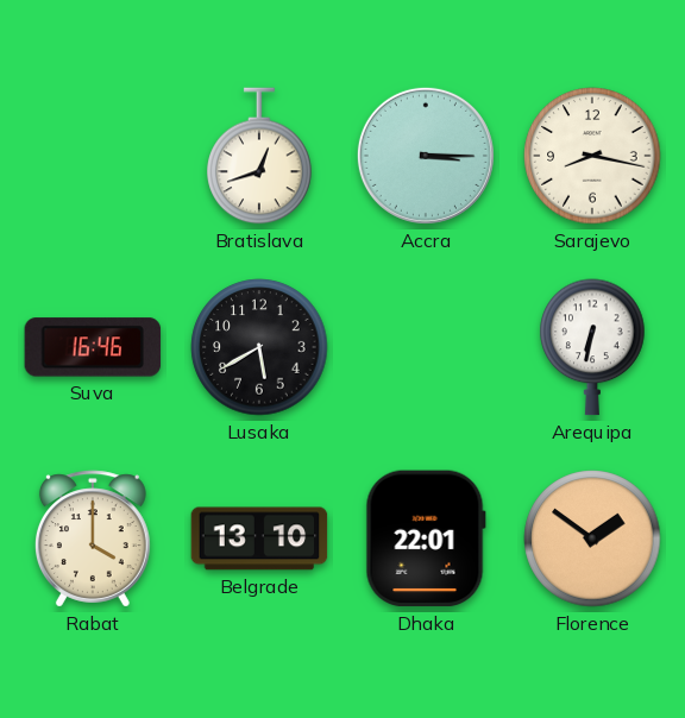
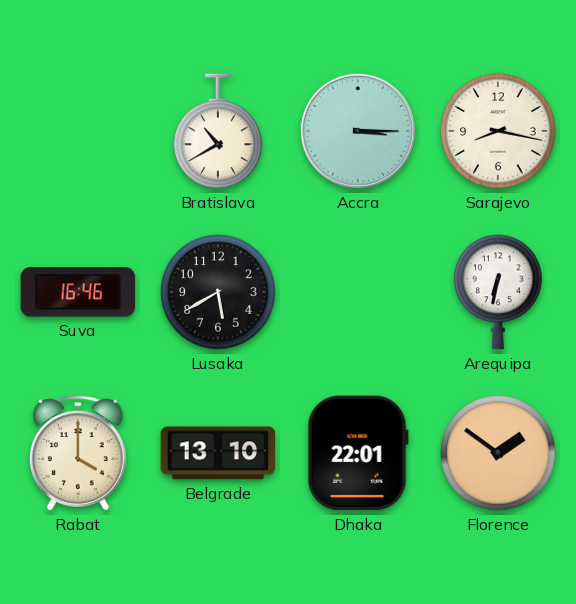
Bratislava: 12:42 -> 10:40
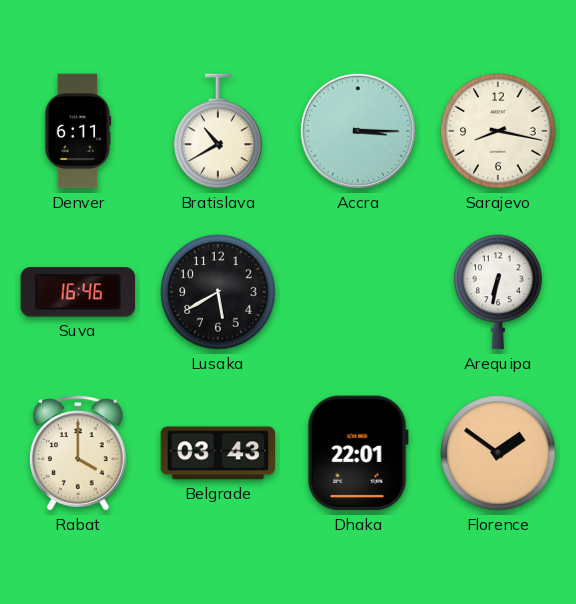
Denver: none -> 6:11
Belgrade: 13:10 -> 03:43
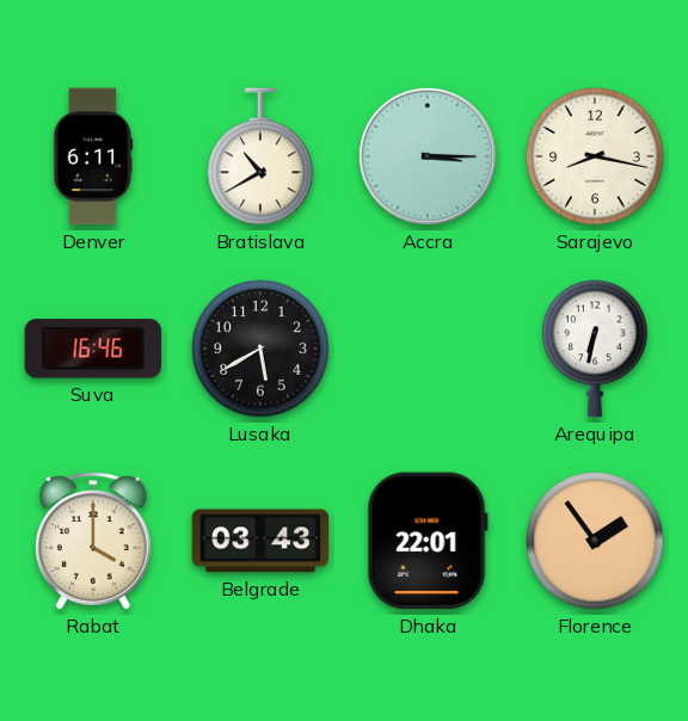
Florence: 1:51 -> 1:54
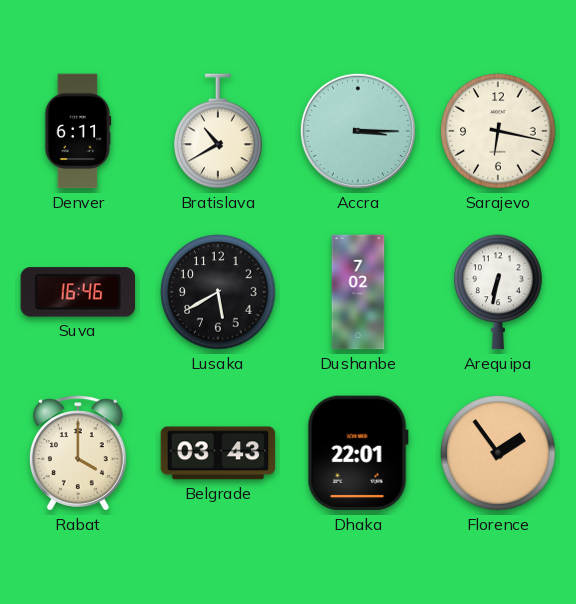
Sarajevo: 8:17 -> 6:17
Dushanbe: none -> 7:02
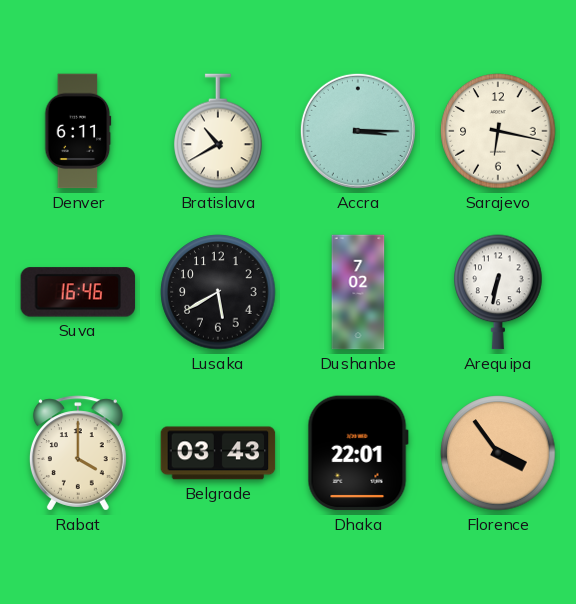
Florence: 1:54 -> 3:54
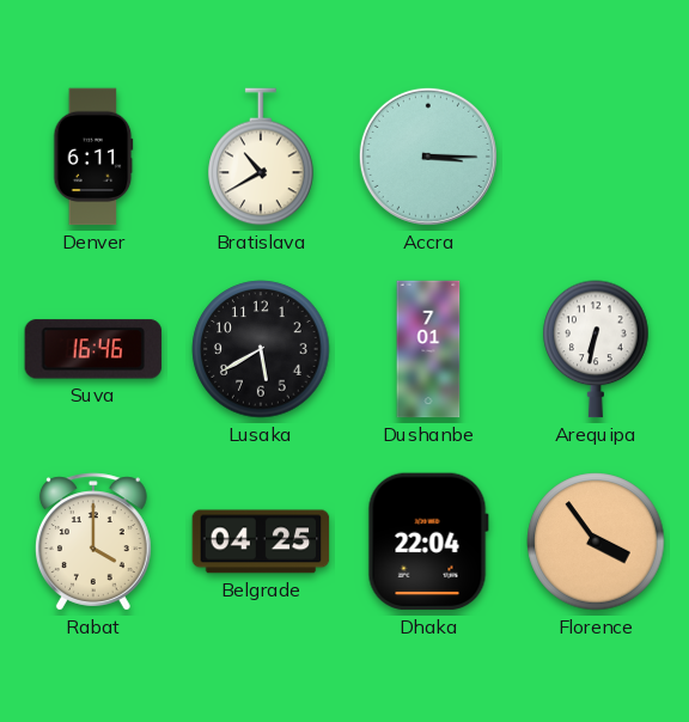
Sarajevo: 6:17 -> none
Dushanbe: 7:02 -> 7:01
Belgrade: 03:43 -> 04:25
Dhaka: 22:01 -> 22:04
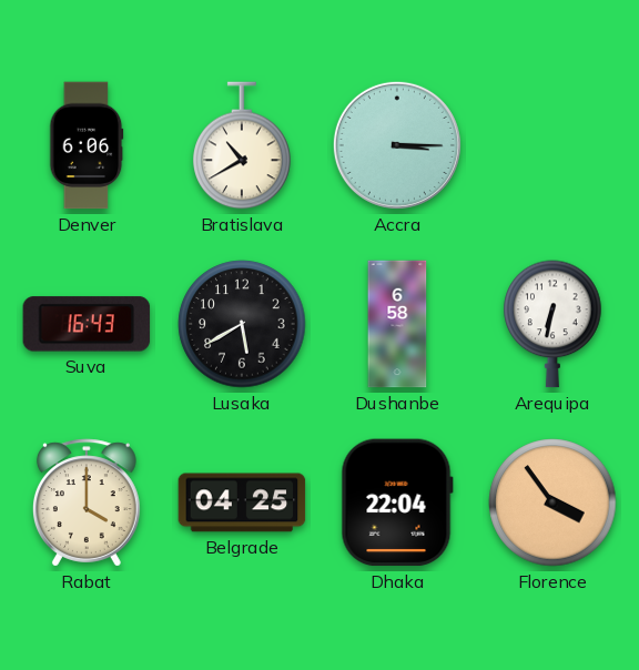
Denver: 6:11 -> 6:06
Suva: 16:46 -> 16:43
Dushanbe: 7:01 -> 6:58
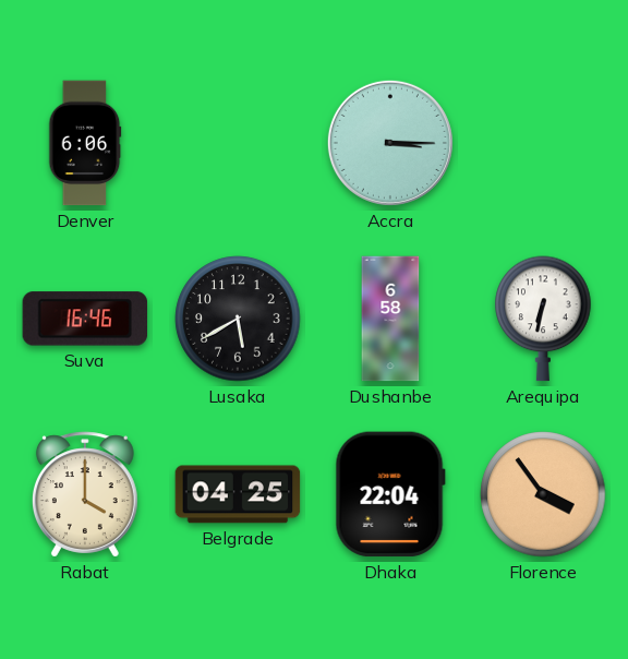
Bratislava: 10:40 -> none
Suva: 16:43 -> 16:46
